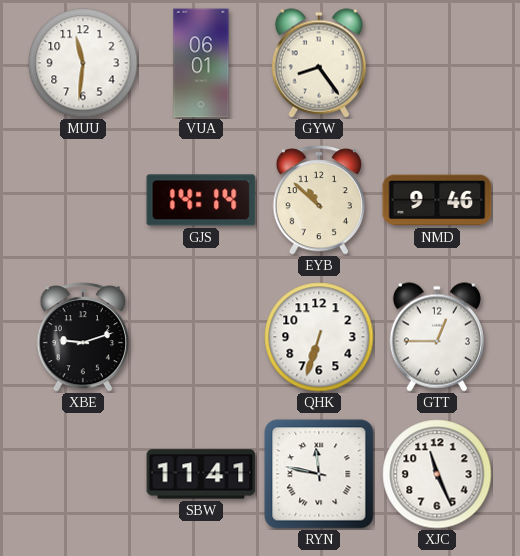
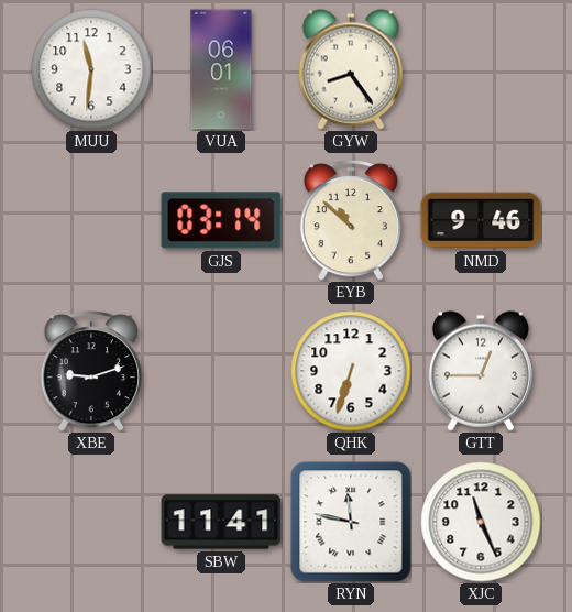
GJS: 14:14 -> 03:14
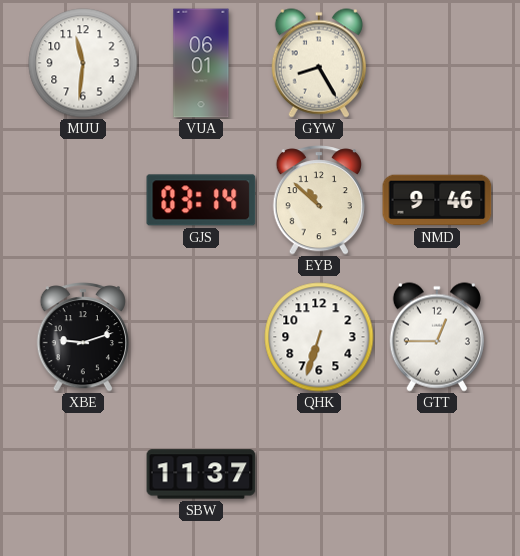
GYW: 8:24 -> 8:25
SBW: 11:41 -> 11:37
RYN: 11:47 -> none
XJC: 11:26 -> none
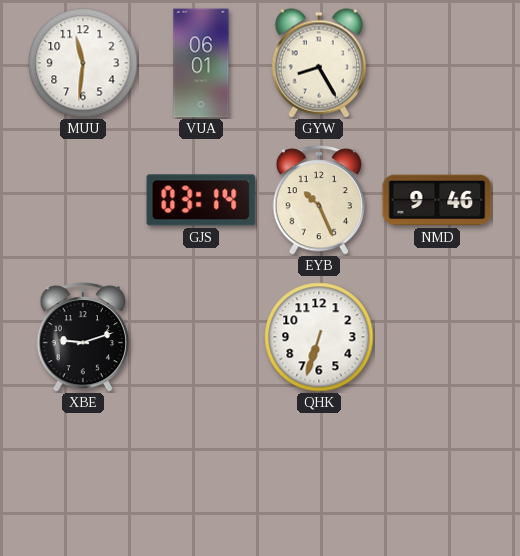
EYB: 10:52 -> 10:26
GTT: 12:45 -> none
SBW: 11:37 -> none
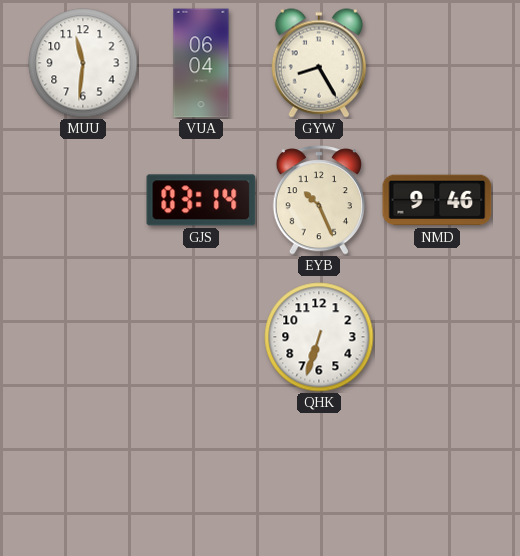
VUA: 06:01 -> 06:04
XBE: 9:12 -> none
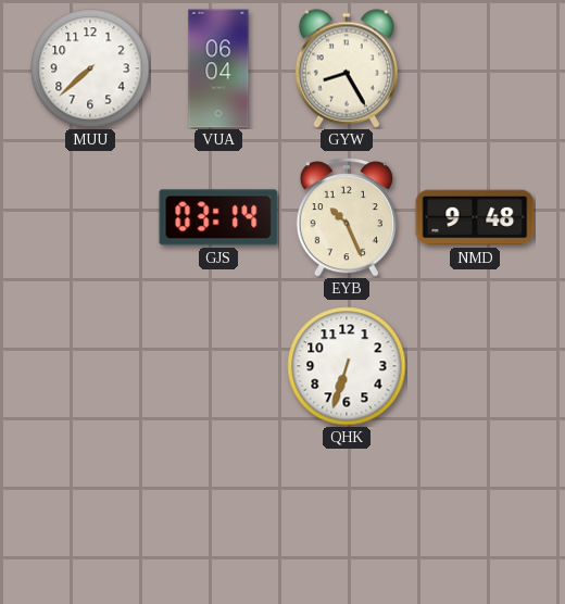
MUU: 11:31 -> 7:38
NMD: 9:46 -> 9:48
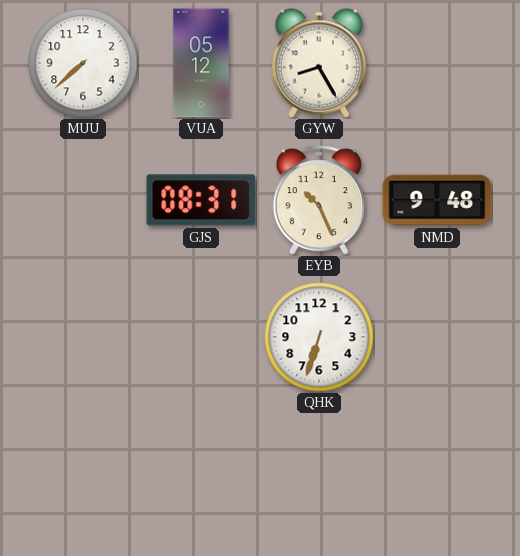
VUA: 06:04 -> 05:12
GJS: 03:14 -> 08:31
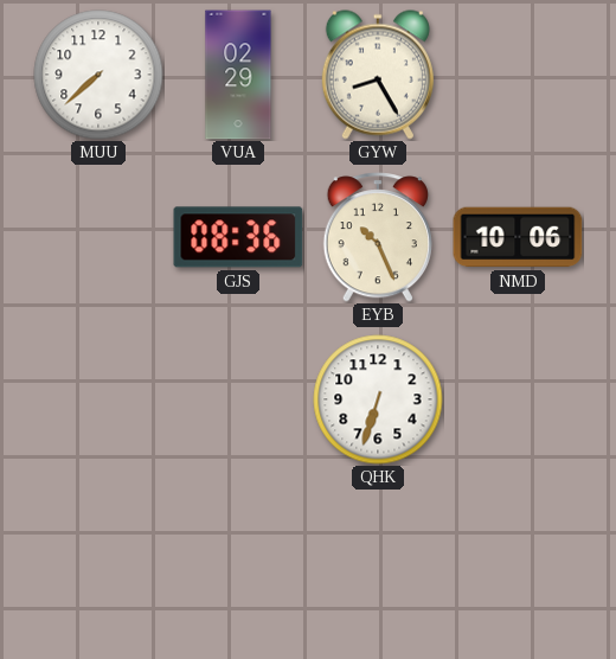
VUA: 05:12 -> 02:29
GJS: 08:31 -> 08:36
NMD: 9:48 -> 10:06
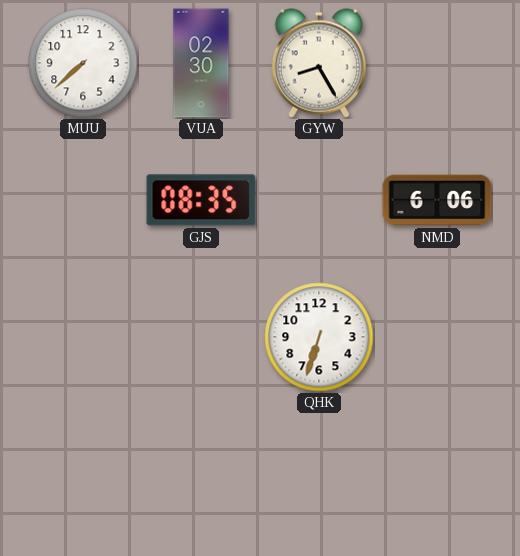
VUA: 02:29 -> 02:30
GJS: 08:36 -> 08:35
EYB: 10:26 -> none
NMD: 10:06 -> 6:06
